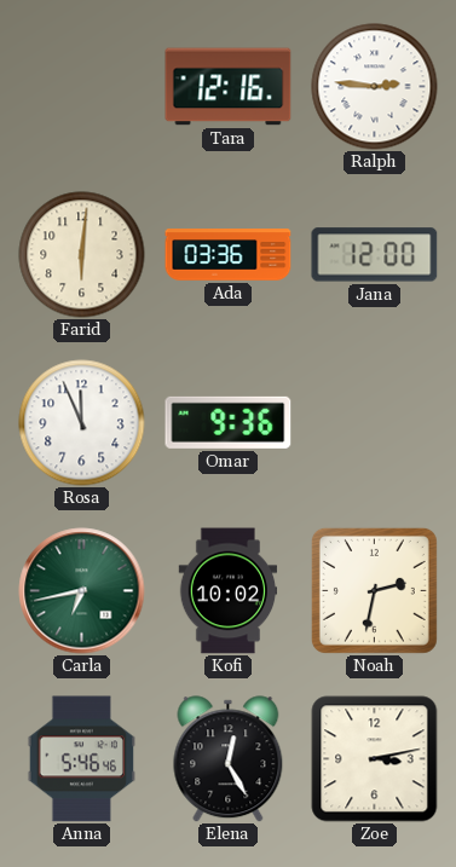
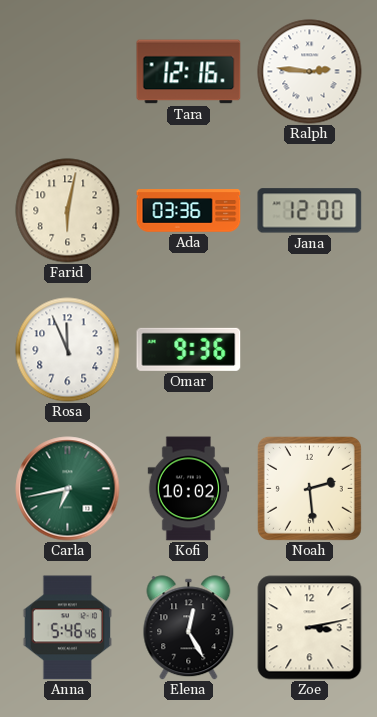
Farid: 6:01 -> 6:02
Noah: 2:32 -> 2:29
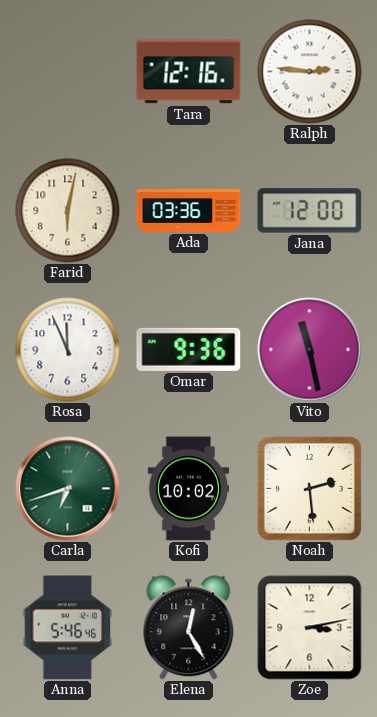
Vito: none -> 11:28
Carla: 6:43 -> 6:42
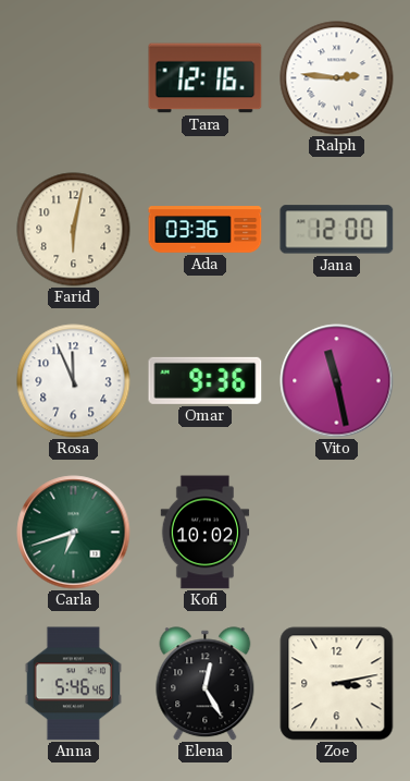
Noah: 2:29 -> none
